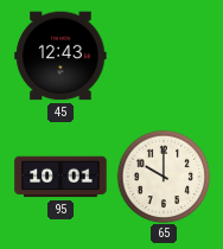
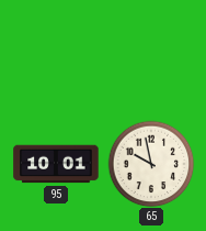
45: 12:43 -> none
65: 10:00 -> 9:58
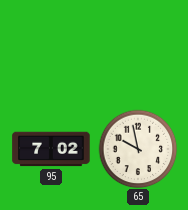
95: 10:01 -> 7:02
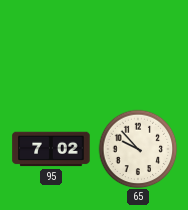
65: 9:58 -> 9:53
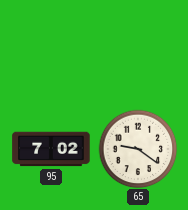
65: 9:53 -> 9:21
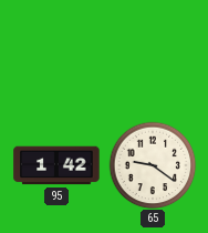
95: 7:02 -> 1:42
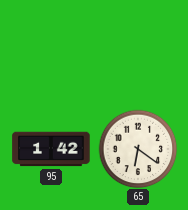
65: 9:21 -> 6:21
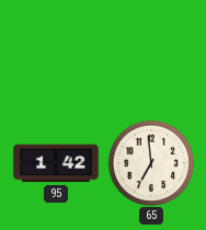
65: 6:21 -> 6:59
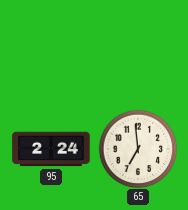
95: 1:42 -> 2:24
